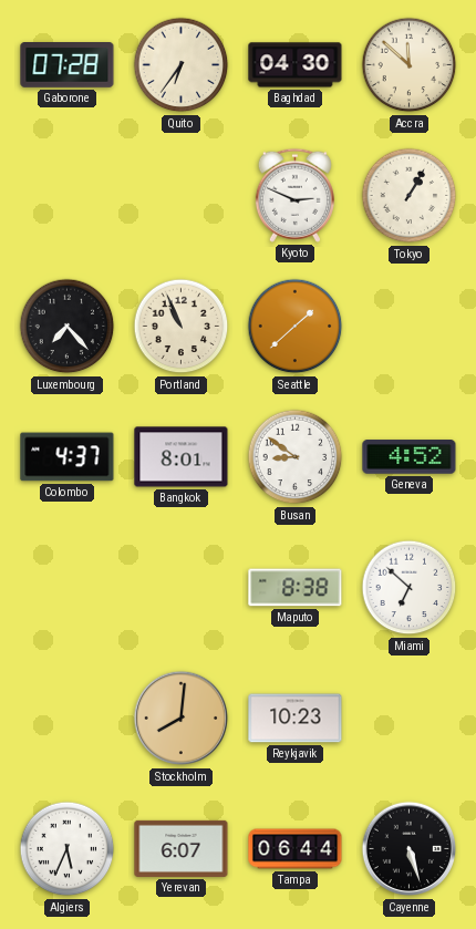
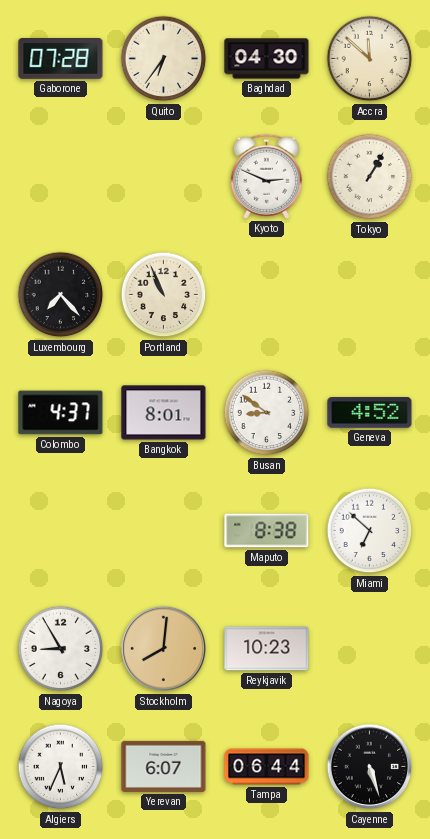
Seattle: 1:38 -> none
Nagoya: none -> 8:55
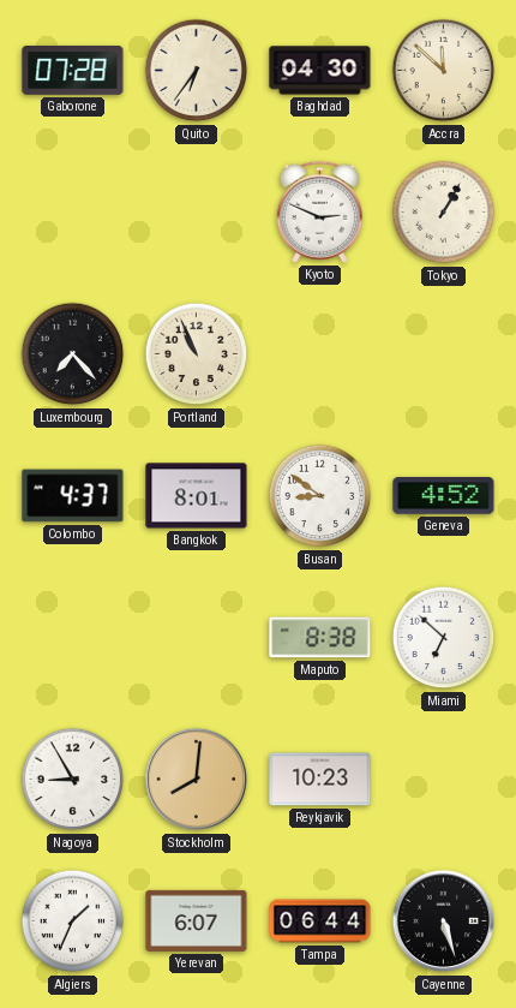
Algiers: 5:34 -> 1:34
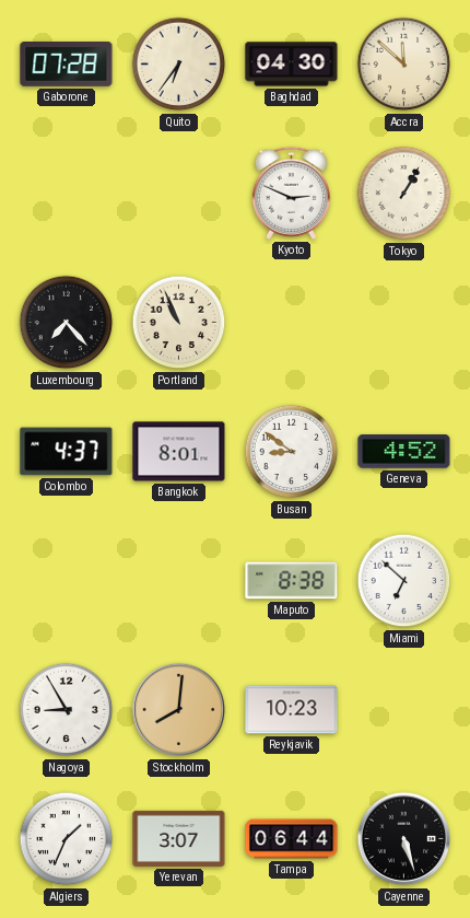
Yerevan: 6:07 -> 3:07
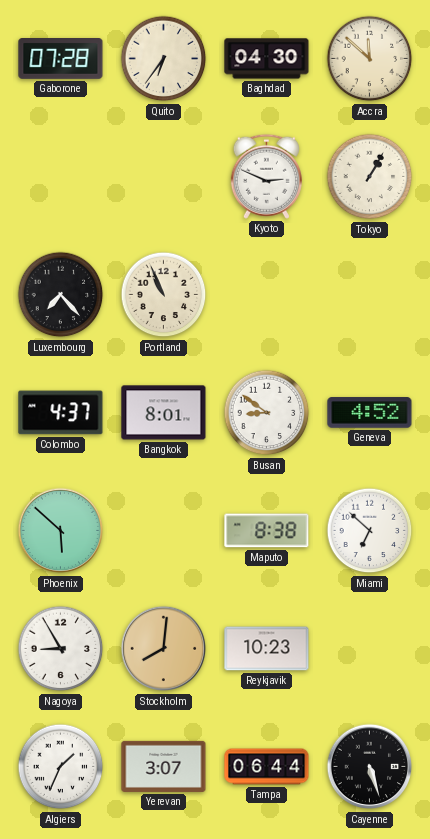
Phoenix: none -> 5:52
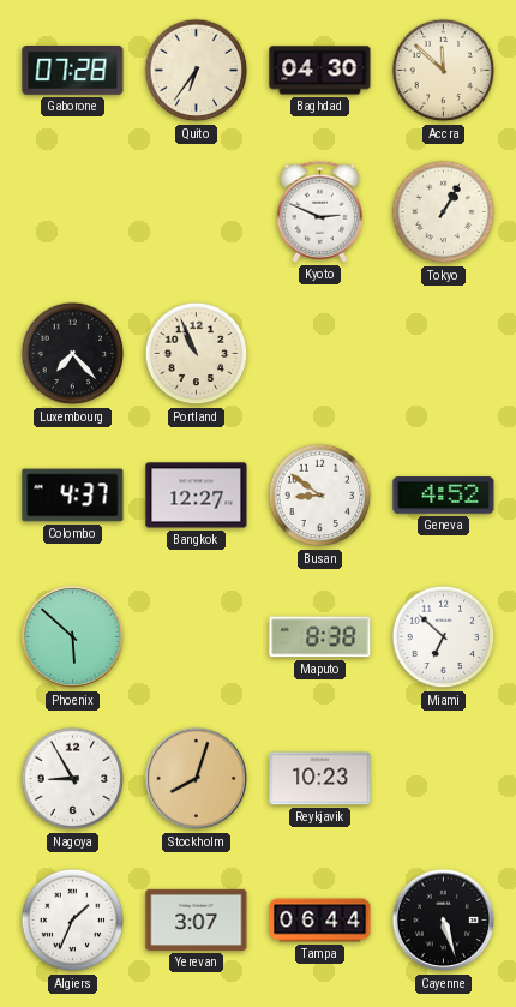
Bangkok: 8:01 -> 12:27
Stockholm: 8:01 -> 8:03
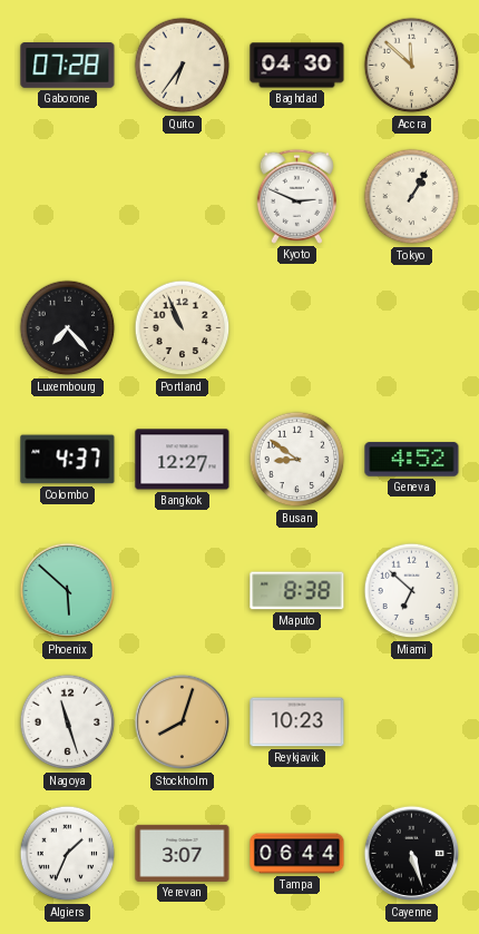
Nagoya: 8:55 -> 11:27
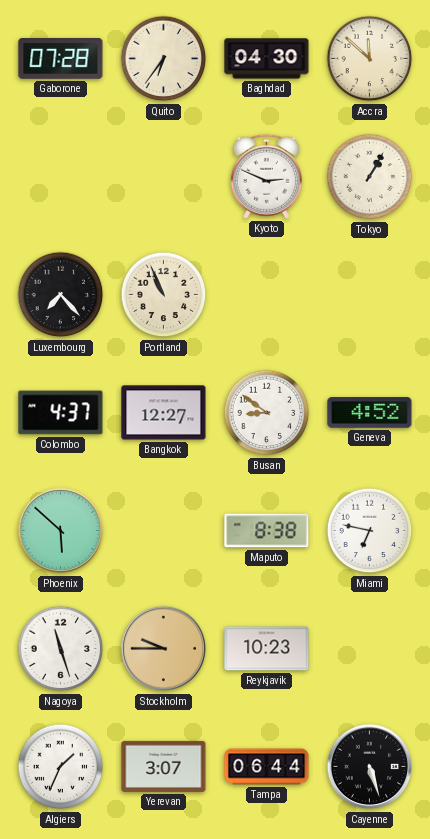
Miami: 6:52 -> 6:47
Stockholm: 8:03 -> 9:45
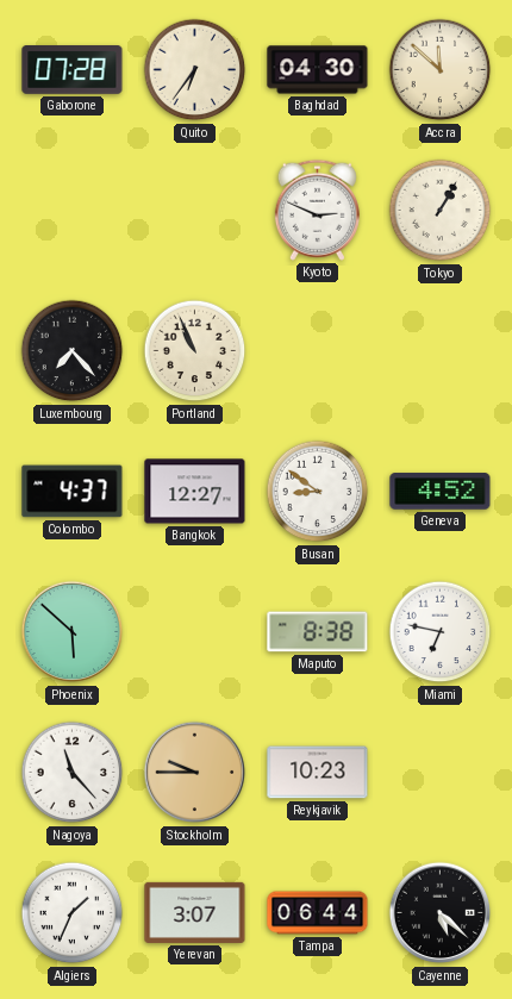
Nagoya: 11:27 -> 11:23
Cayenne: 5:27 -> 5:22
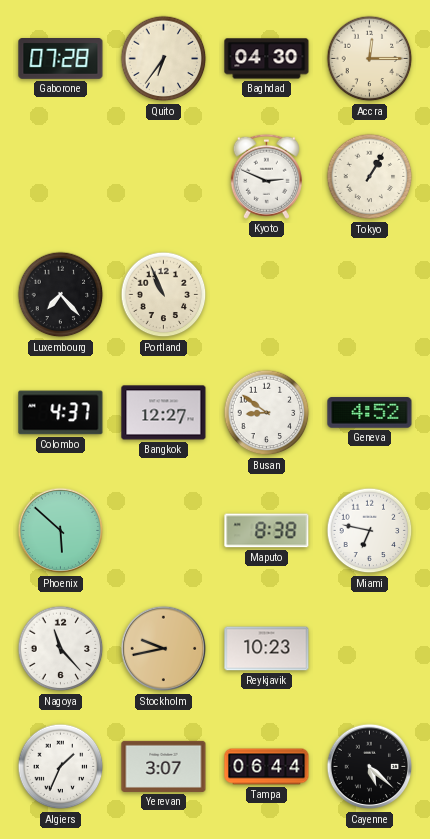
Accra: 11:52 -> 12:15
Stockholm: 9:45 -> 9:43
